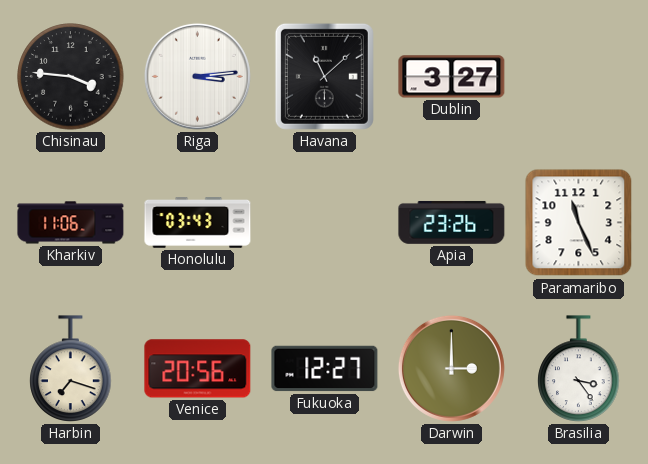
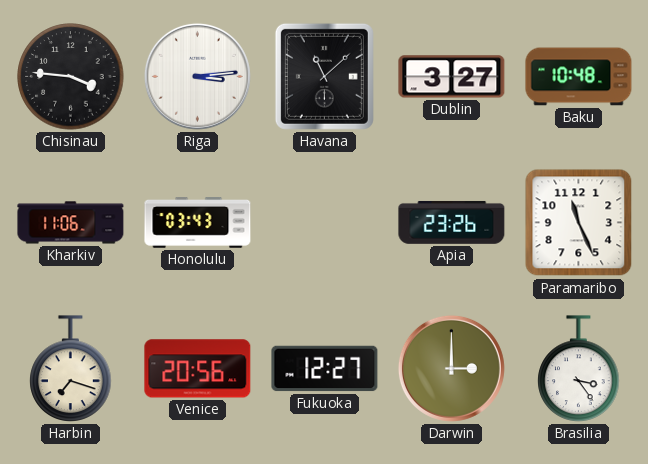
Baku: none -> 10:48
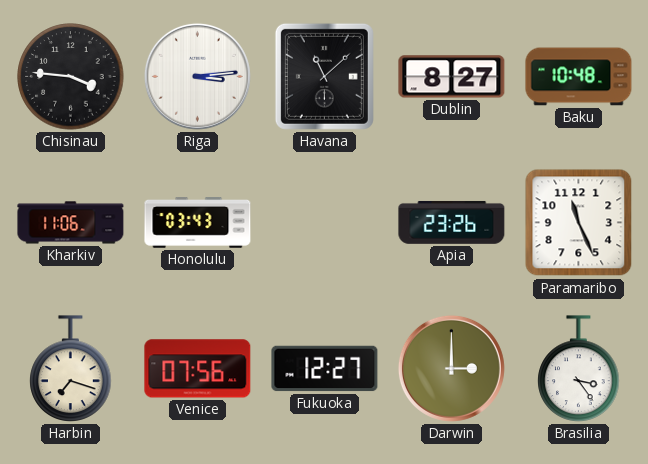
Dublin: 3:27 -> 8:27
Venice: 20:56 -> 07:56
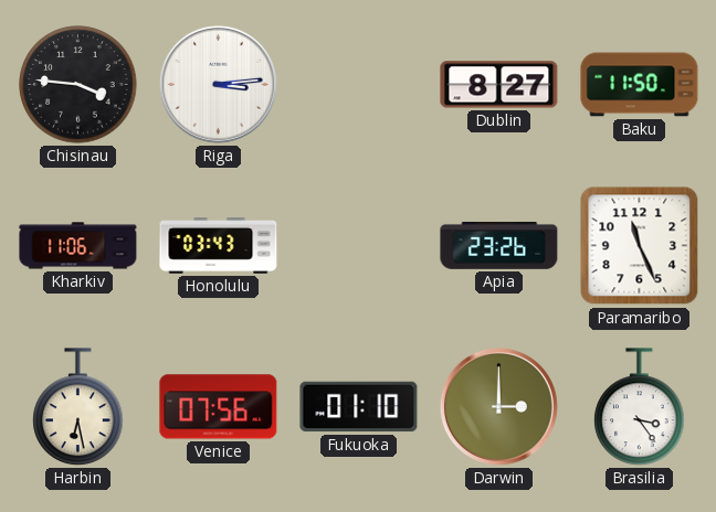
Havana: 11:08 -> none
Baku: 10:48 -> 11:50
Harbin: 7:18 -> 6:28
Fukuoka: 12:27 -> 01:10
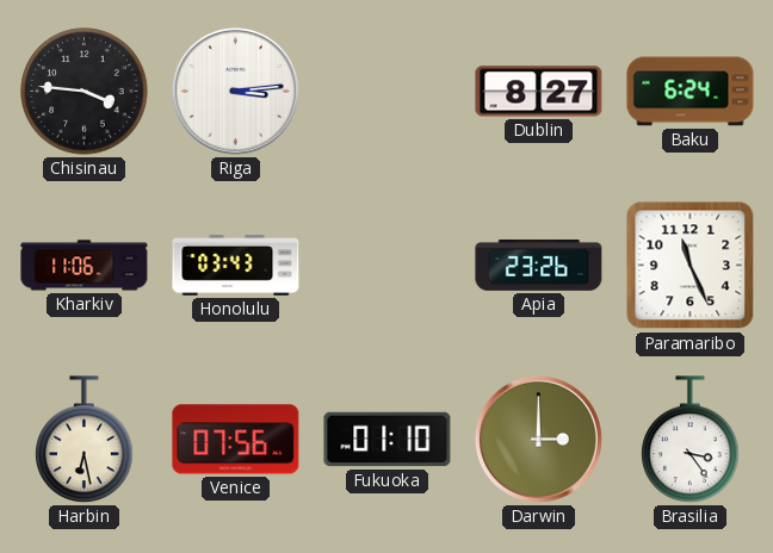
Baku: 11:50 -> 6:24
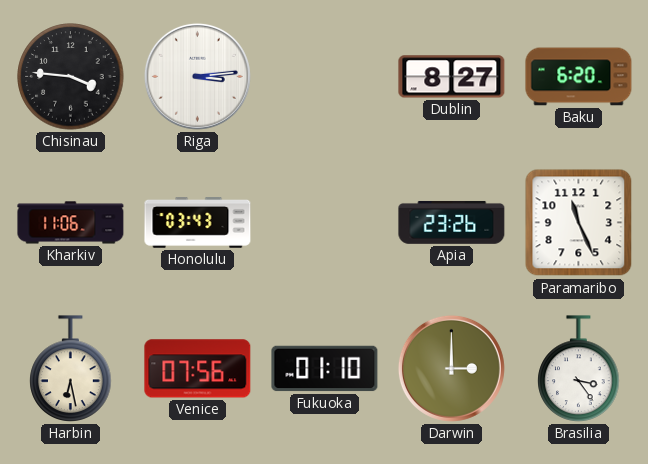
Baku: 6:24 -> 6:20
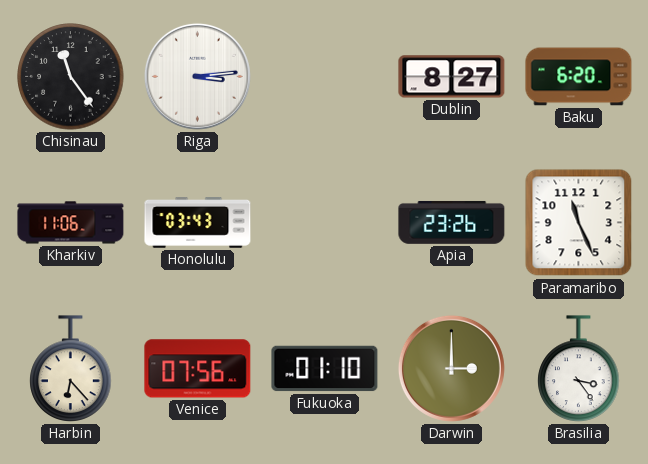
Chisinau: 3:46 -> 11:24
Harbin: 6:28 -> 6:23
